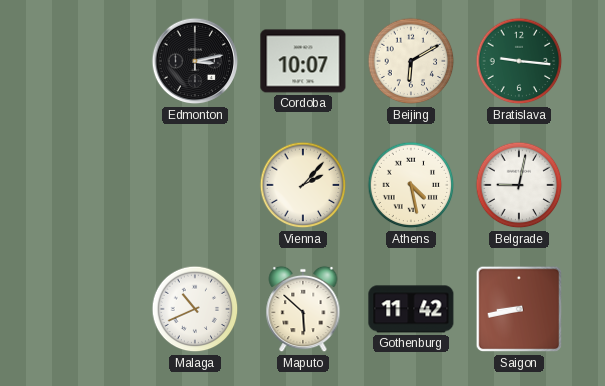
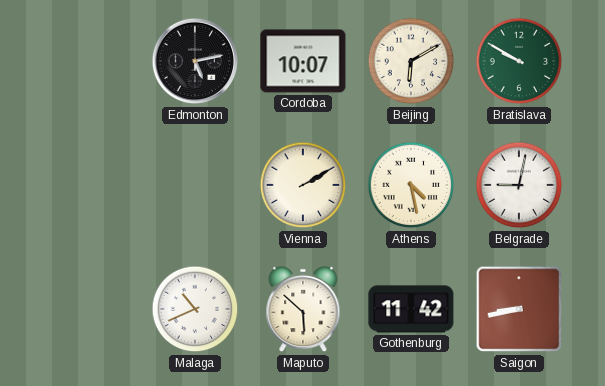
Edmonton: 3:13 -> 5:13
Bratislava: 9:16 -> 9:50
Vienna: 2:07 -> 2:10
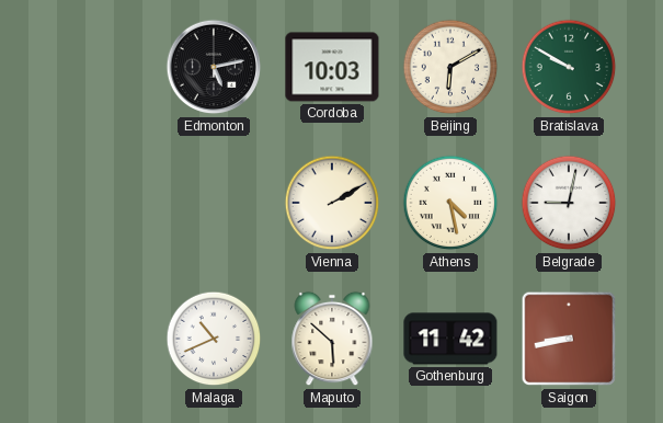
Cordoba: 10:07 -> 10:03
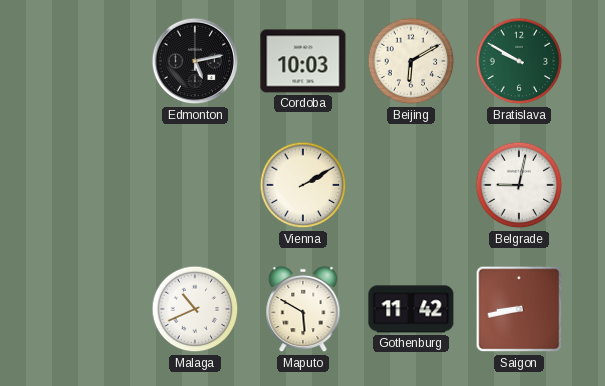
Athens: 4:28 -> none
Maputo: 5:52 -> 5:50
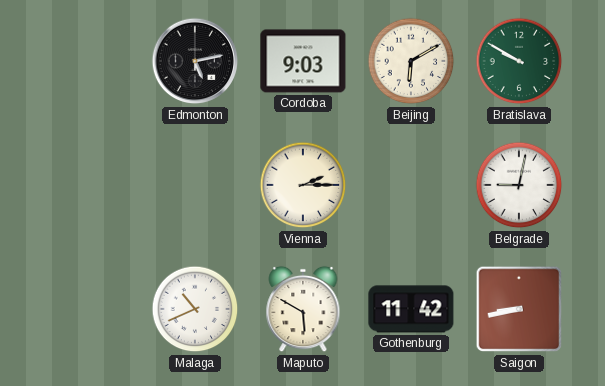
Cordoba: 10:03 -> 9:03
Vienna: 2:10 -> 2:15
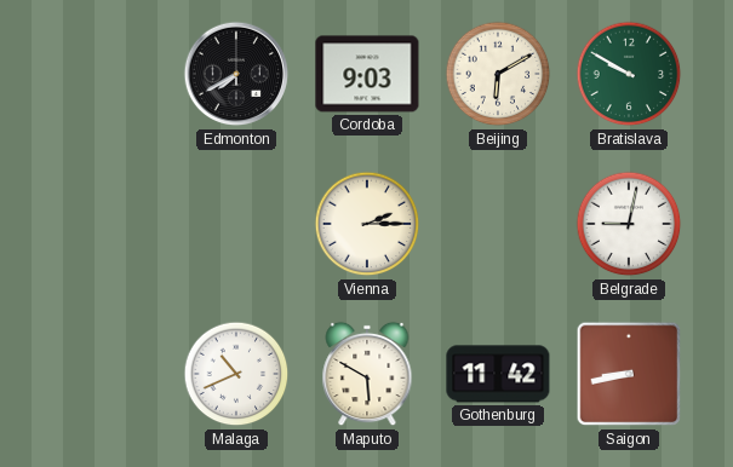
Edmonton: 5:13 -> 7:40
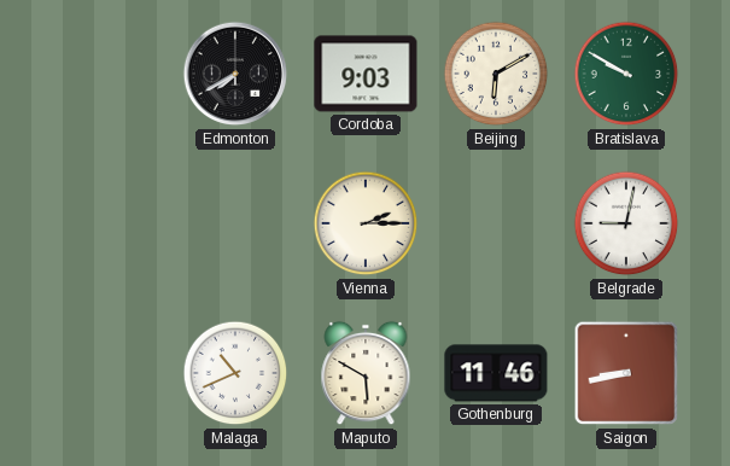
Gothenburg: 11:42 -> 11:46
